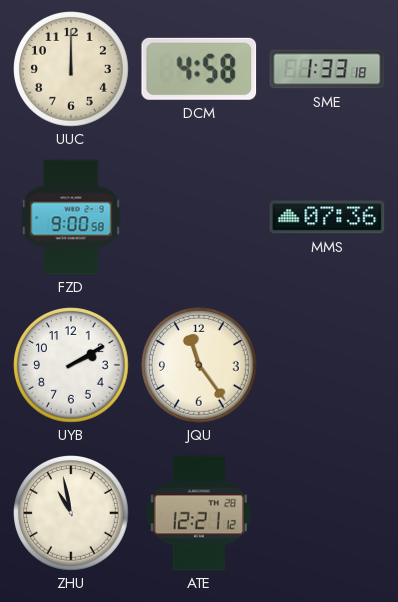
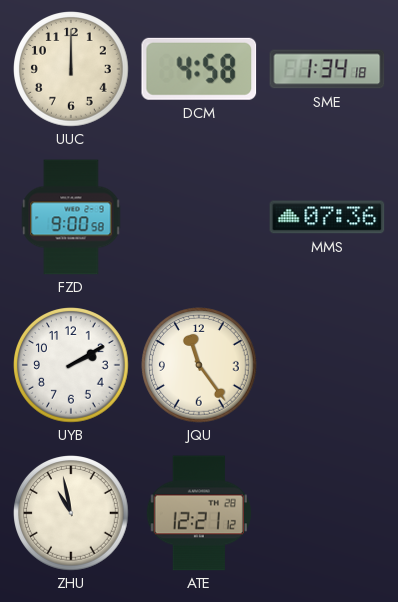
SME: 1:33 -> 1:34
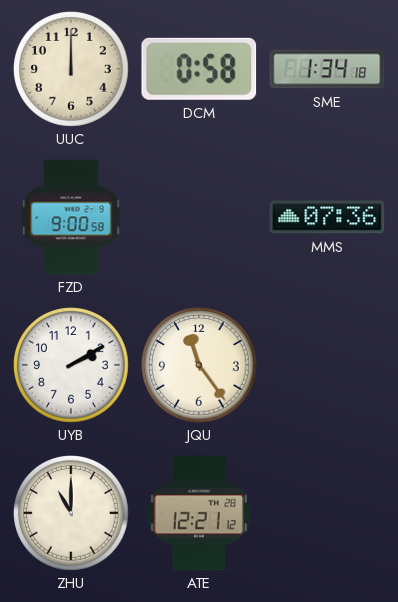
DCM: 4:58 -> 0:58
ZHU: 10:58 -> 11:00
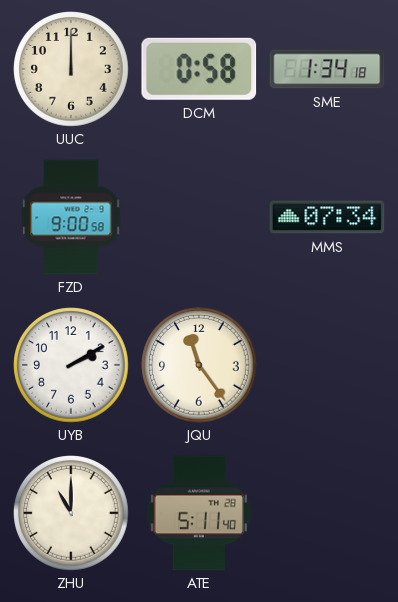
MMS: 07:36 -> 07:34
ATE: 12:21 -> 5:11
